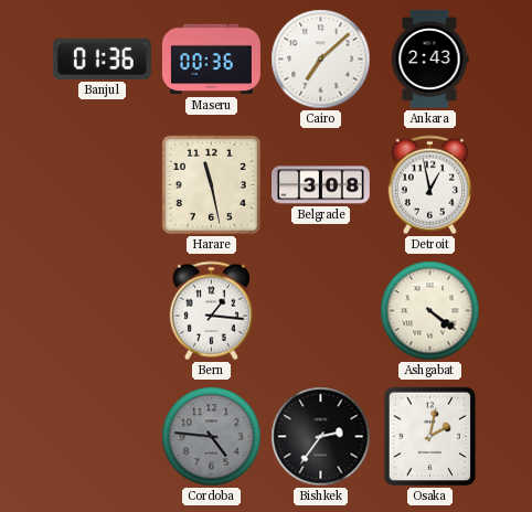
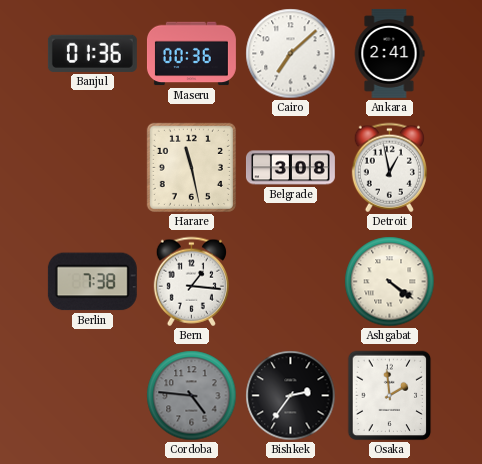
Ankara: 2:43 -> 2:41
Berlin: none -> 7:38
Osaka: 2:02 -> 1:59
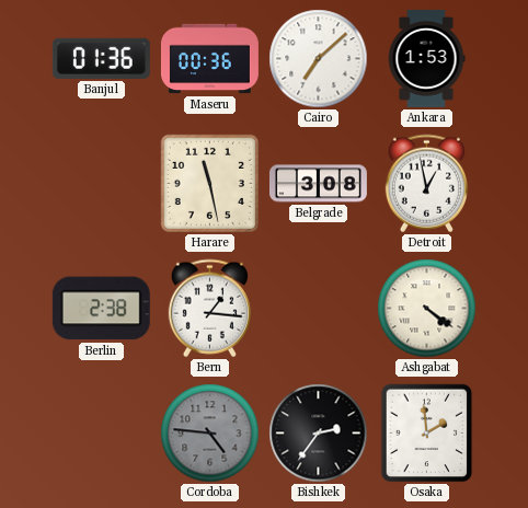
Ankara: 2:41 -> 1:53
Berlin: 7:38 -> 2:38
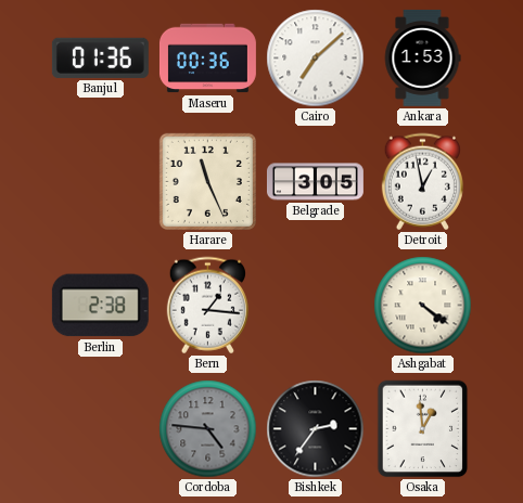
Harare: 11:28 -> 11:26
Belgrade: 3:08 -> 3:05
Osaka: 1:59 -> 12:59
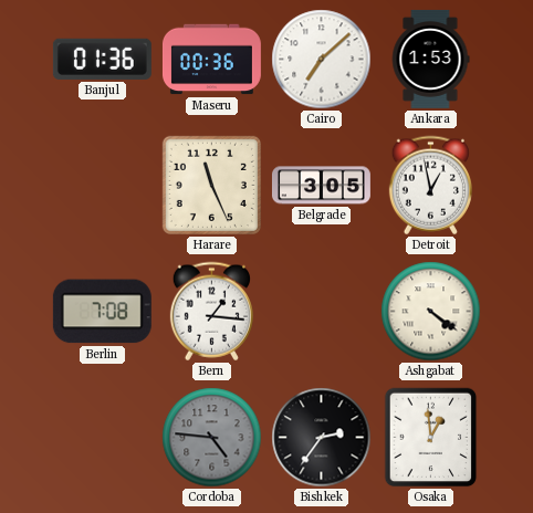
Berlin: 2:38 -> 7:08
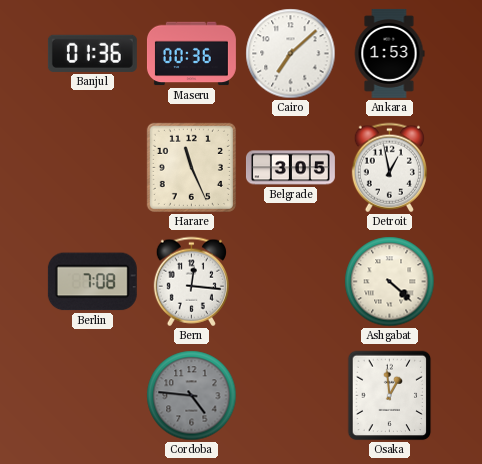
Bern: 1:16 -> 12:16
Ashgabat: 4:21 -> 4:22
Bishkek: 2:36 -> none
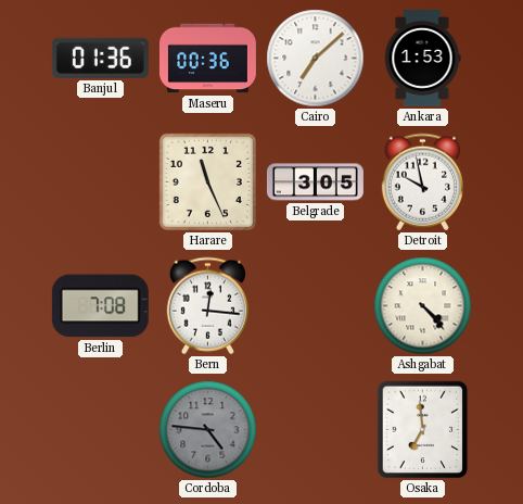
Detroit: 12:58 -> 9:58
Ashgabat: 4:22 -> 4:23
Osaka: 12:59 -> 6:59
